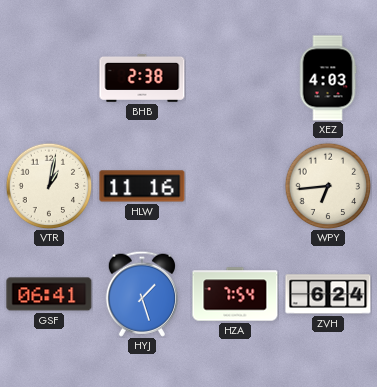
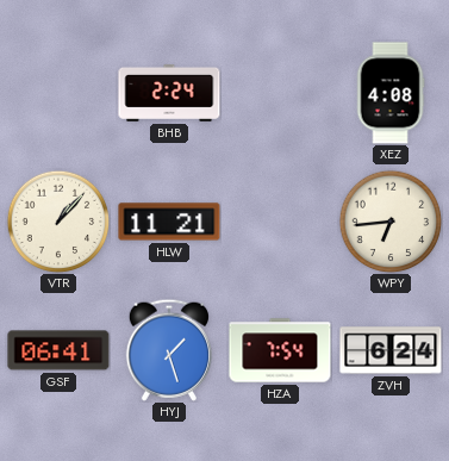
BHB: 2:38 -> 2:24
XEZ: 4:03 -> 4:08
VTR: 1:02 -> 1:07
HLW: 11:16 -> 11:21
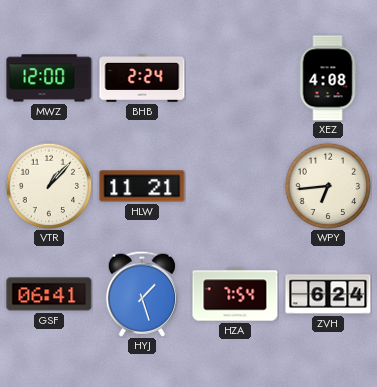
MWZ: none -> 12:00
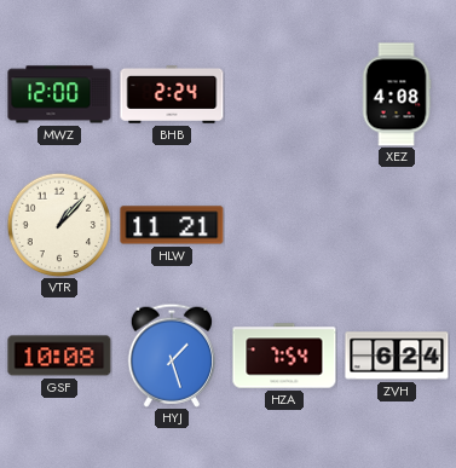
WPY: 6:44 -> none
GSF: 06:41 -> 10:08
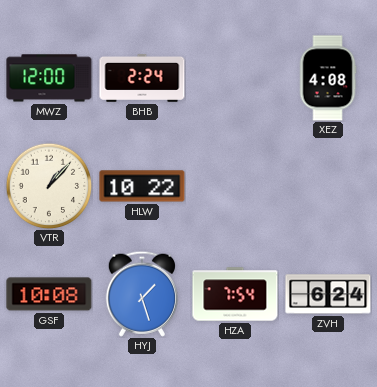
HLW: 11:21 -> 10:22
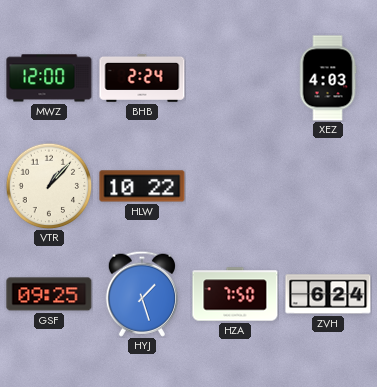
XEZ: 4:08 -> 4:03
GSF: 10:08 -> 09:25
HZA: 7:54 -> 7:50
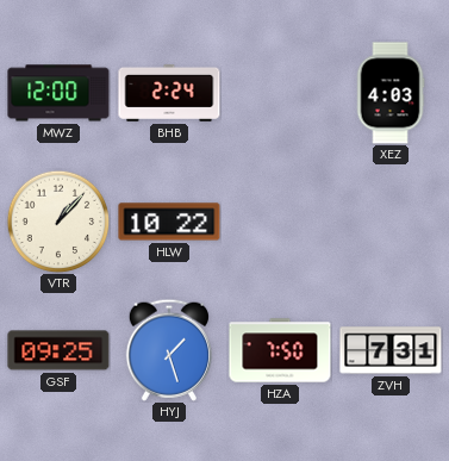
ZVH: 6:24 -> 7:31
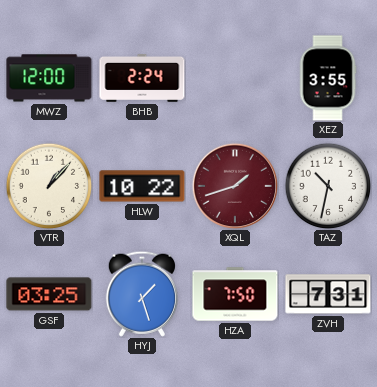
XEZ: 4:03 -> 3:55
XQL: none -> 1:42
TAZ: none -> 10:32
GSF: 09:25 -> 03:25
